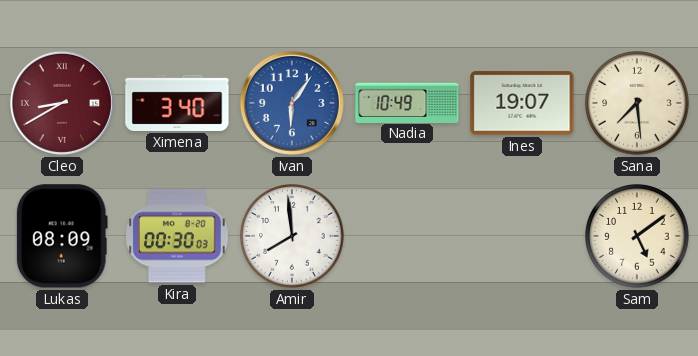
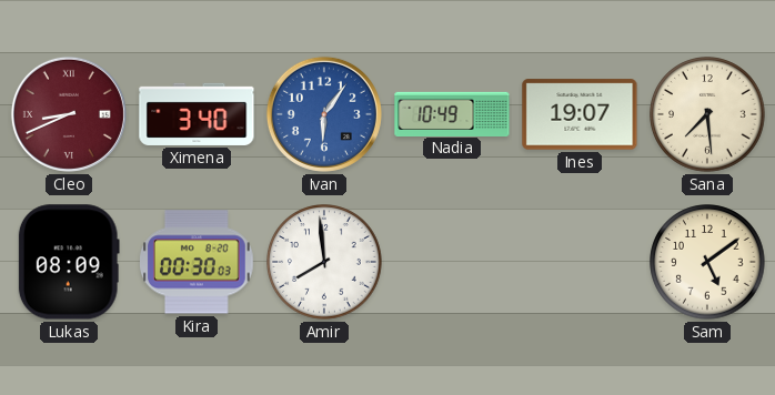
Cleo: 8:40 -> 8:41
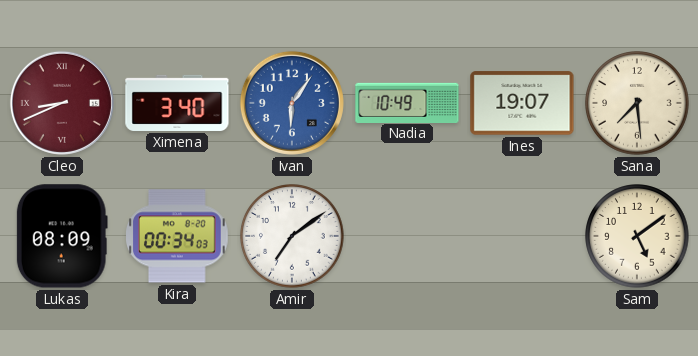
Kira: 00:30 -> 00:34
Amir: 7:59 -> 7:09
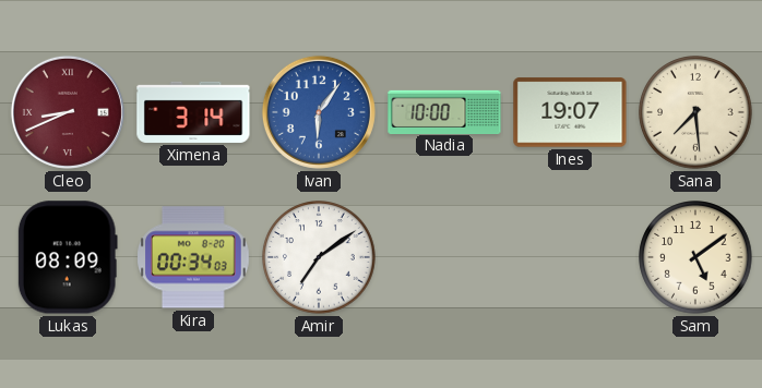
Ximena: 3:40 -> 3:14
Nadia: 10:49 -> 10:00
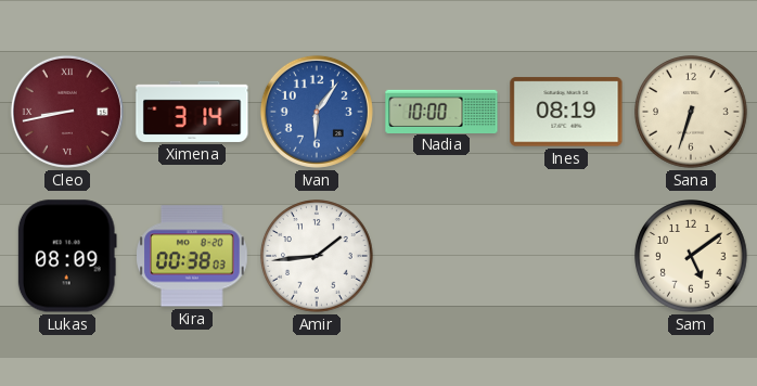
Cleo: 8:41 -> 8:43
Ines: 19:07 -> 08:19
Sana: 7:29 -> 6:33
Kira: 00:34 -> 00:38
Amir: 7:09 -> 1:44
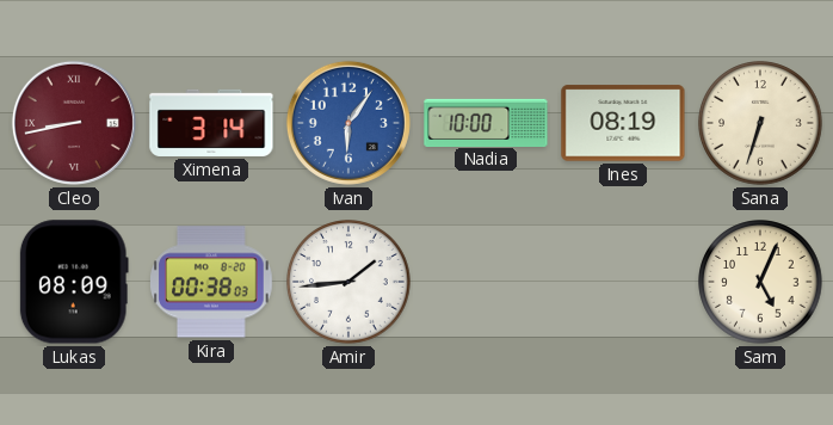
Sam: 5:09 -> 5:04
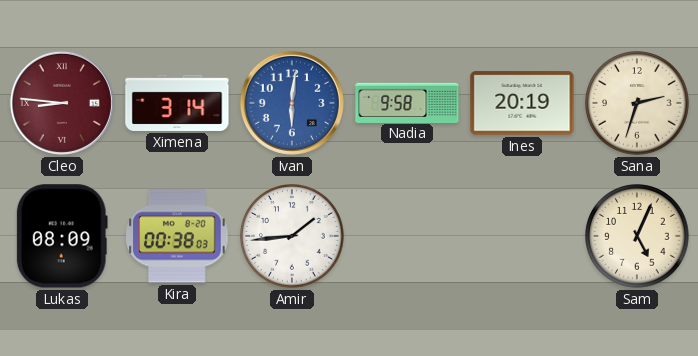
Cleo: 8:43 -> 8:46
Ivan: 6:06 -> 6:01
Nadia: 10:00 -> 9:58
Ines: 08:19 -> 20:19
Sana: 6:33 -> 2:33
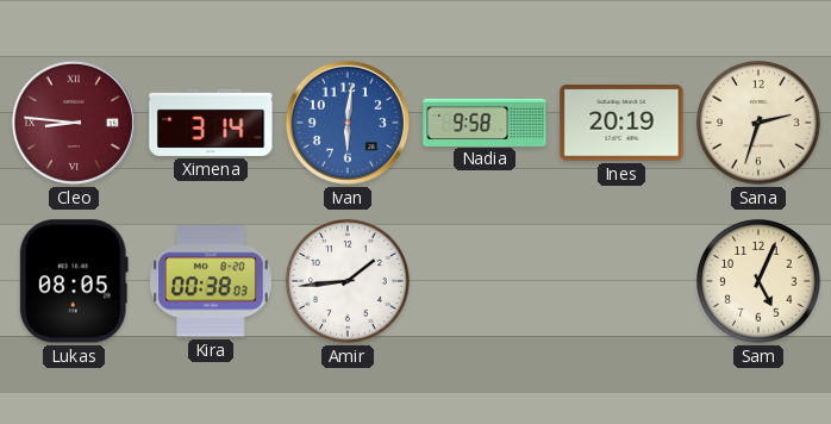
Lukas: 08:09 -> 08:05
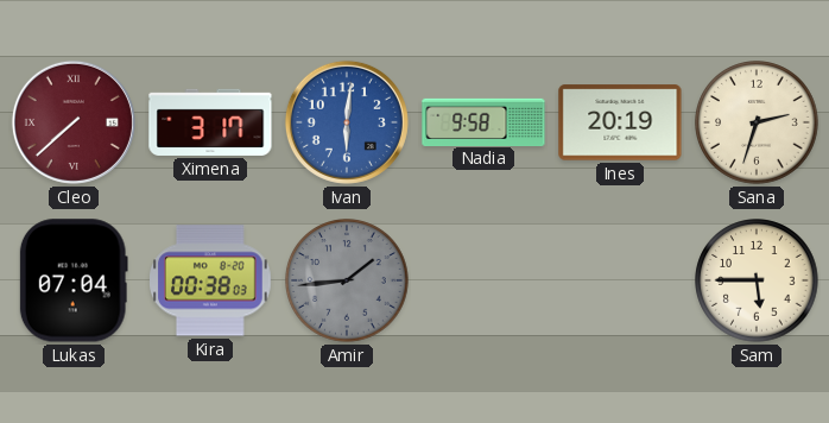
Cleo: 8:46 -> 7:38
Ximena: 3:14 -> 3:17
Lukas: 08:05 -> 07:04
Amir dial: white -> grey
Sam: 5:04 -> 5:45
